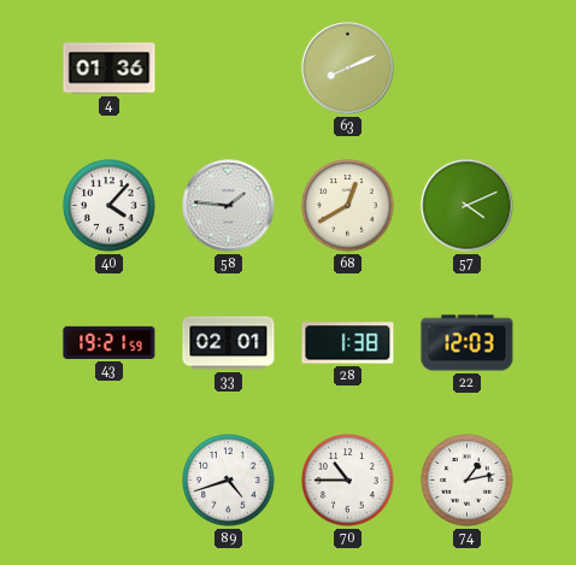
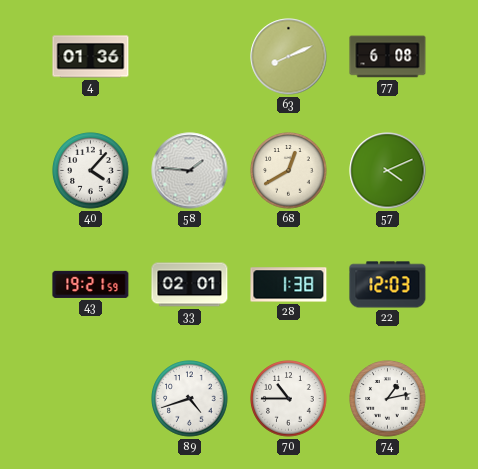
77: none -> 6:08
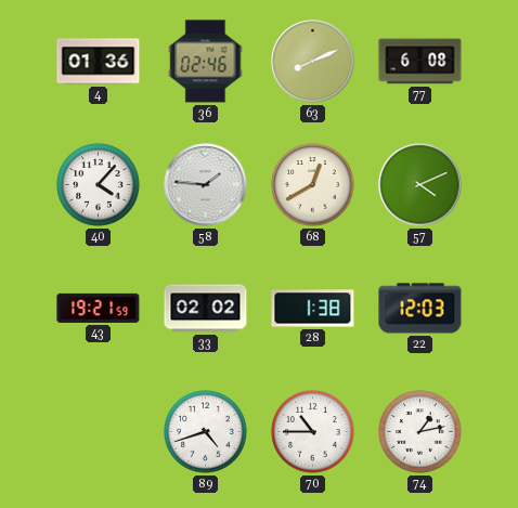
36: none -> 02:46
33: 02:01 -> 02:02
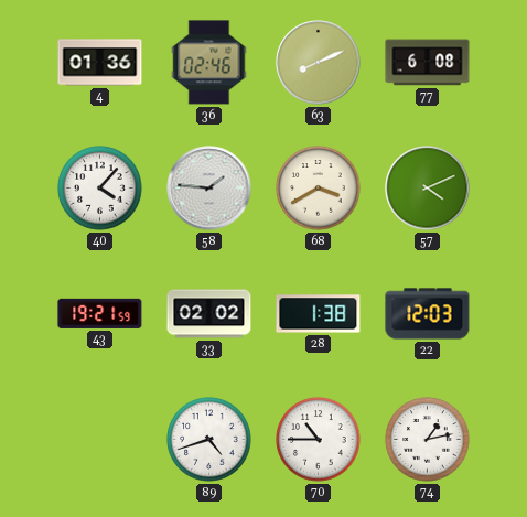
68: 12:40 -> 3:40
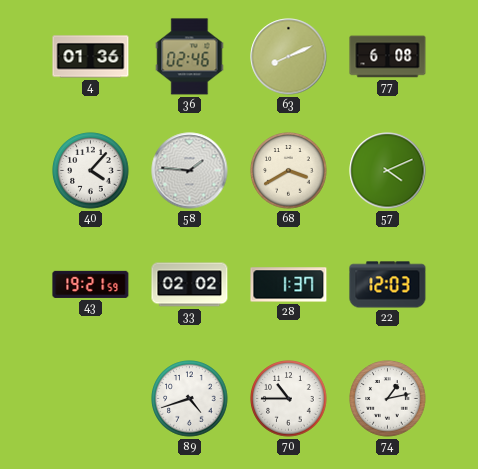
28: 1:38 -> 1:37
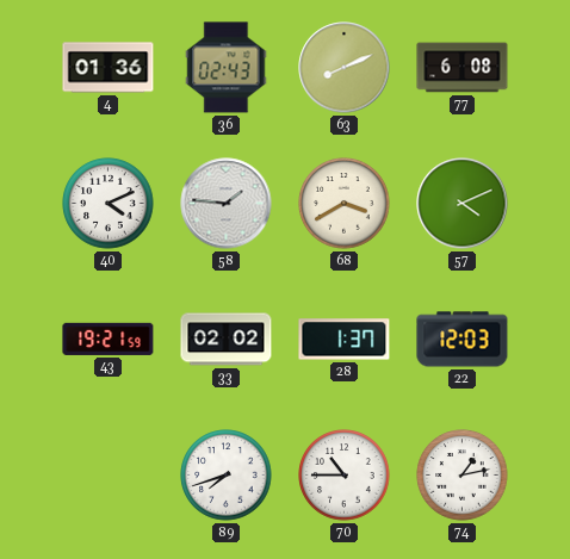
36: 02:46 -> 02:43
40: 4:07 -> 4:11
89: 4:42 -> 7:42
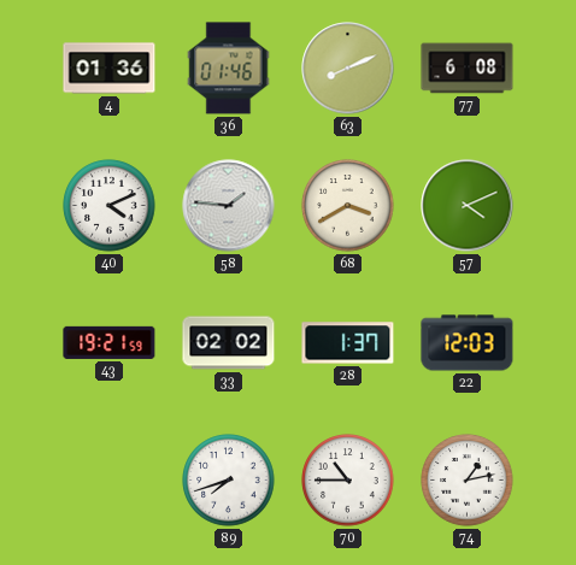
36: 02:43 -> 01:46
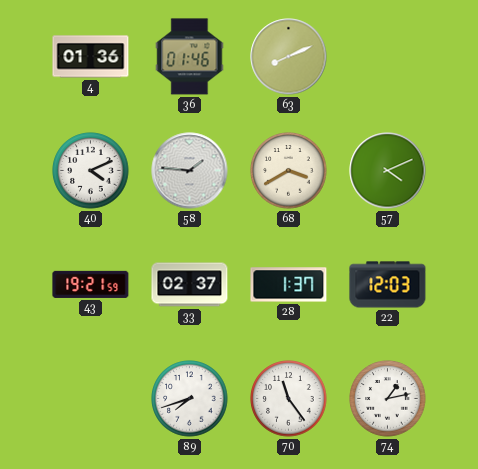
77: 6:08 -> none
33: 02:02 -> 02:37
70: 10:45 -> 11:24
